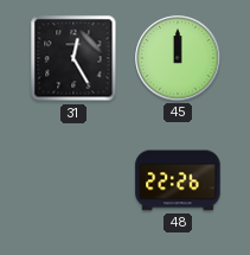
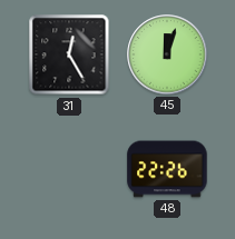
45: 12:00 -> 12:03
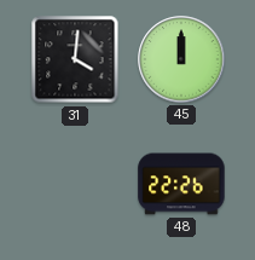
31: 12:25 -> 4:01
45: 12:03 -> 12:00
